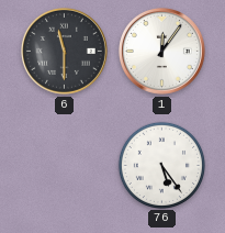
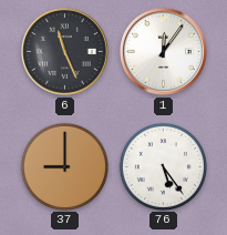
6: 11:30 -> 11:26
37: none -> 9:00
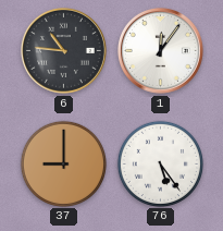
6: 11:26 -> 10:46
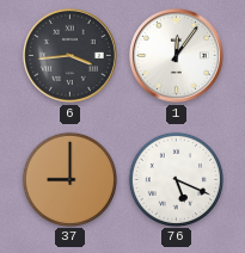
6: 10:46 -> 3:44
76: 5:24 -> 5:19
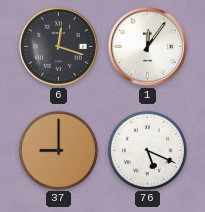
6: 3:44 -> 12:18
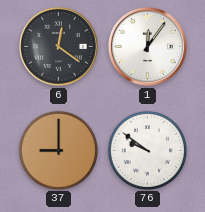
6: 12:18 -> 12:21
76: 5:19 -> 9:51
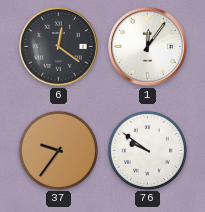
37: 9:00 -> 9:36
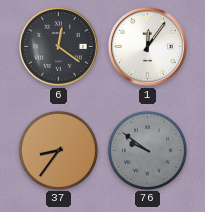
37: 9:36 -> 8:36
76 dial: white -> grey
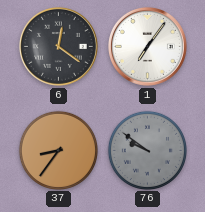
1: 12:06 -> 7:06
